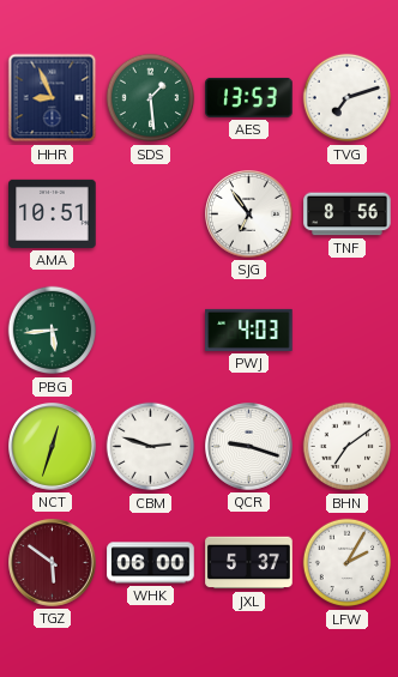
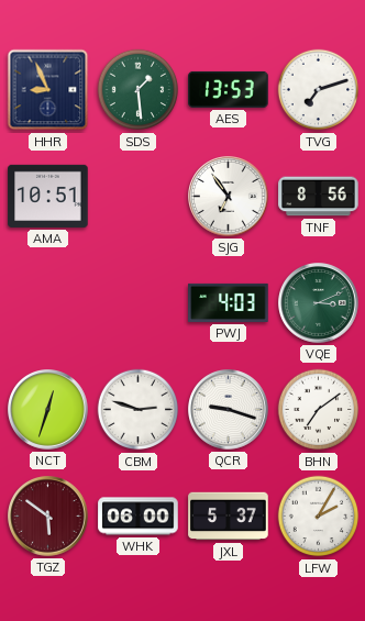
PBG: 5:44 -> none
VQE: none -> 3:11
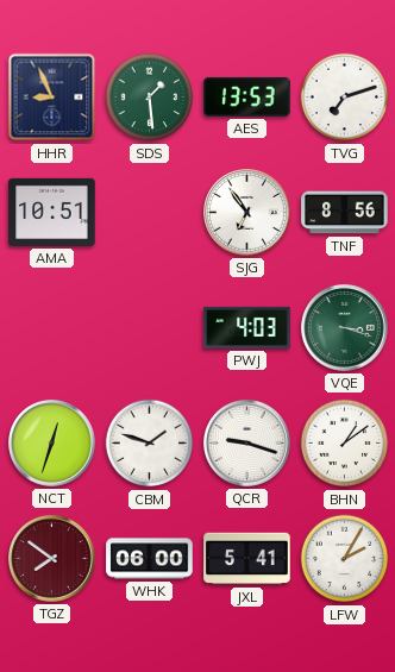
VQE: 3:11 -> 3:18
CBM: 2:48 -> 1:48
BHN: 7:09 -> 1:09
TGZ: 5:51 -> 7:51
JXL: 5:37 -> 5:41
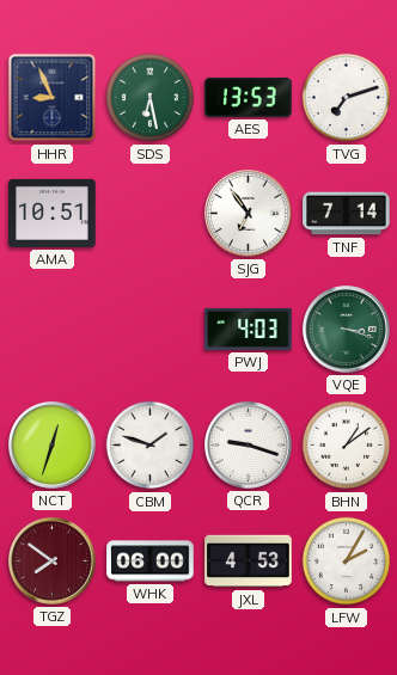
SDS: 1:29 -> 6:28
TNF: 8:56 -> 7:14
JXL: 5:41 -> 4:53
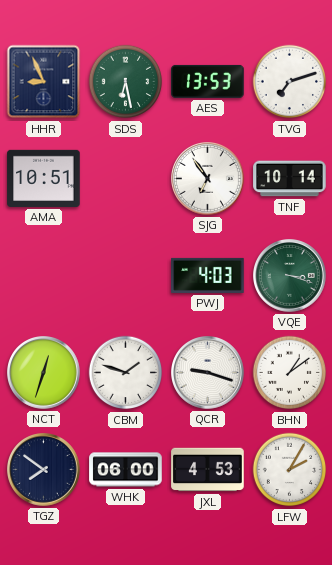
TNF: 7:14 -> 10:14
TGZ dial: burgundy -> navy
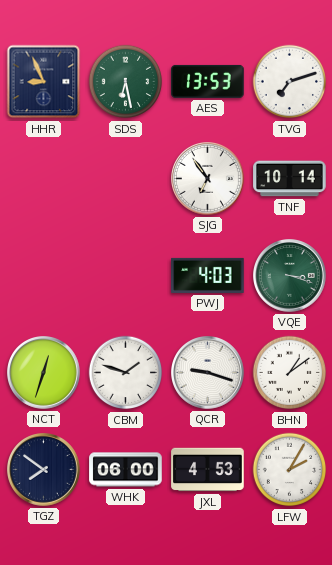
AMA: 10:51 -> none
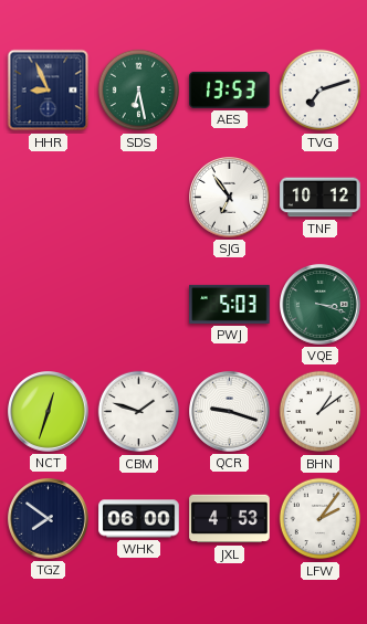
TNF: 10:14 -> 10:12
PWJ: 4:03 -> 5:03
LFW: 2:05 -> 2:06
